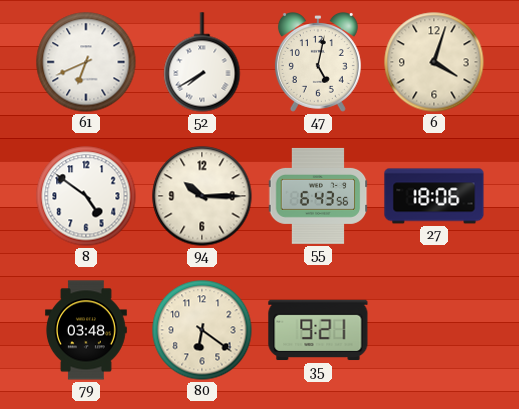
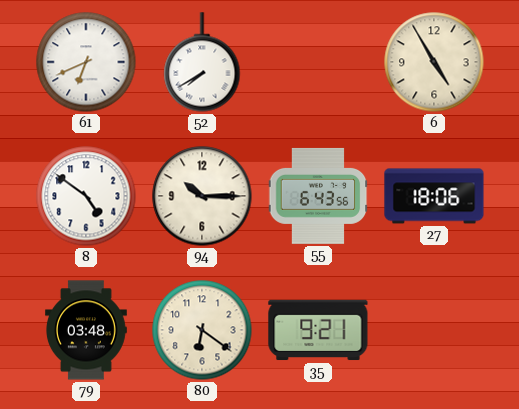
47: 5:02 -> none
6: 4:03 -> 4:55
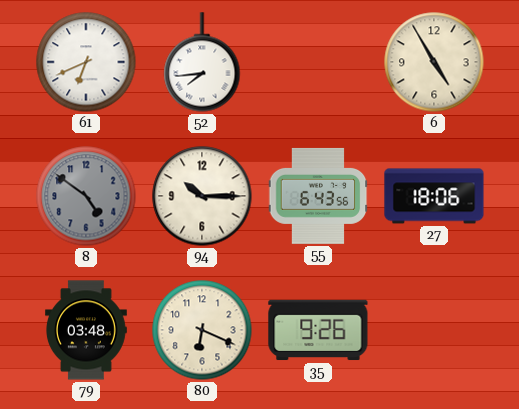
52: 7:40 -> 7:44
8 dial: white -> grey
80: 6:21 -> 6:19
35: 9:21 -> 9:26
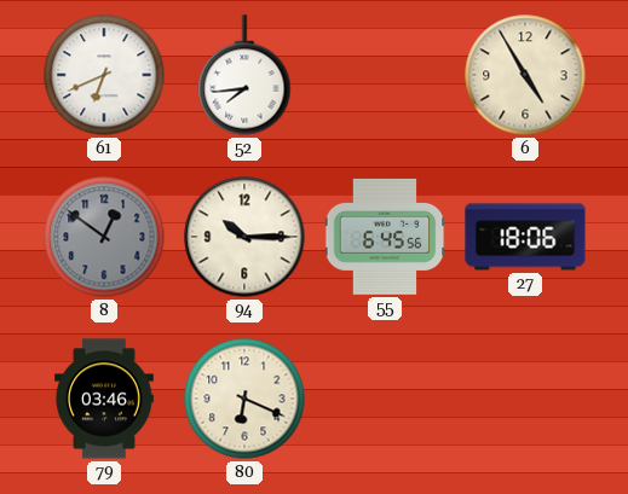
8: 4:51 -> 12:51
55: 6:43 -> 6:45
79: 03:48 -> 03:46
35: 9:26 -> none
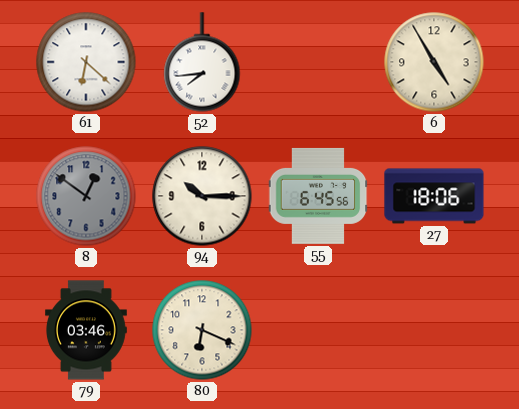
61: 6:41 -> 6:22
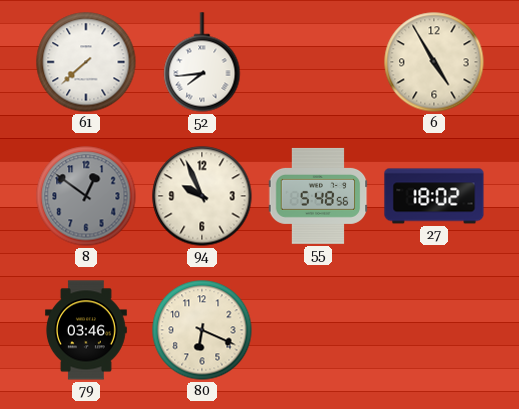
61: 6:22 -> 7:38
94: 10:15 -> 9:56
55: 6:45 -> 5:48
27: 18:06 -> 18:02
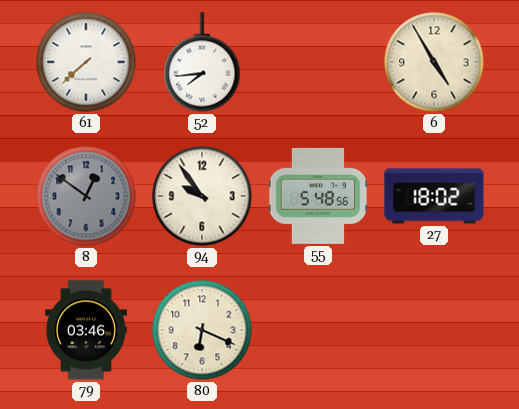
94: 9:56 -> 9:54
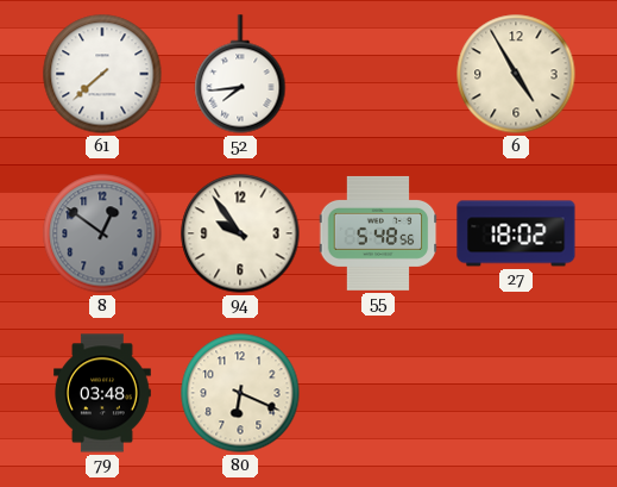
79: 03:46 -> 03:48
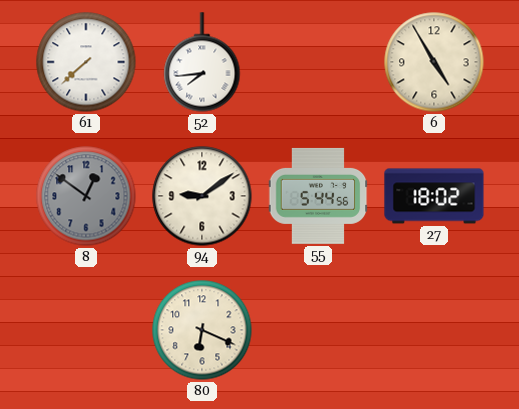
94: 9:54 -> 9:09
55: 5:48 -> 5:44
79: 03:48 -> none
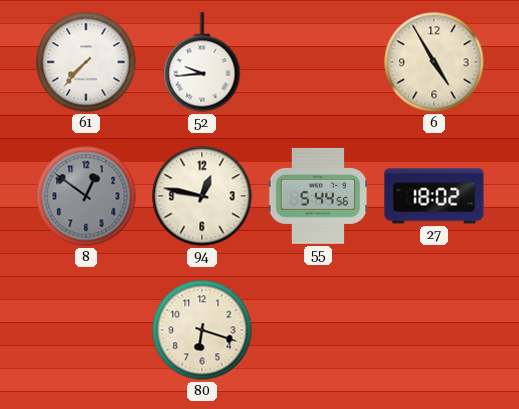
61: 7:38 -> 7:37
52: 7:44 -> 9:44
94: 9:09 -> 12:47
80: 6:19 -> 6:18
